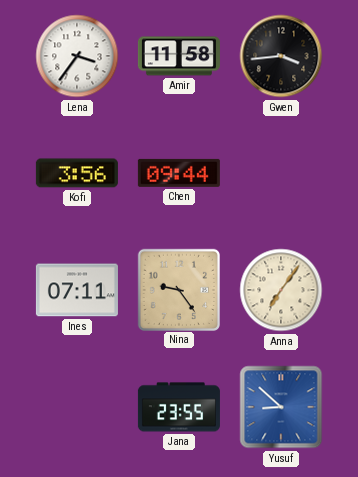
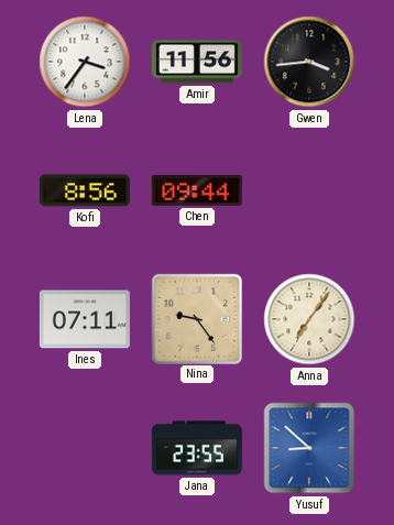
Amir: 11:58 -> 11:56
Kofi: 3:56 -> 8:56
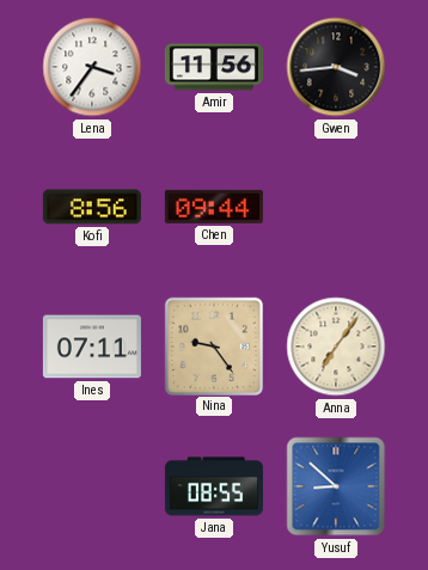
Jana: 23:55 -> 08:55
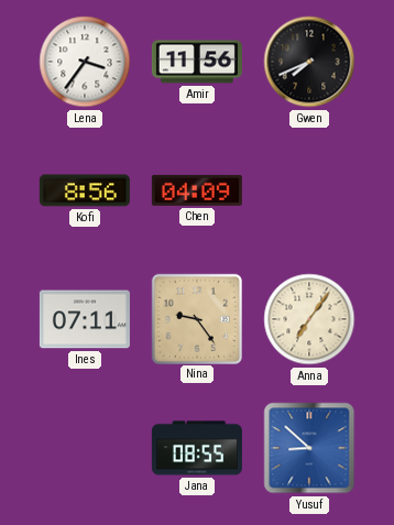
Gwen: 3:44 -> 7:41
Chen: 09:44 -> 04:09
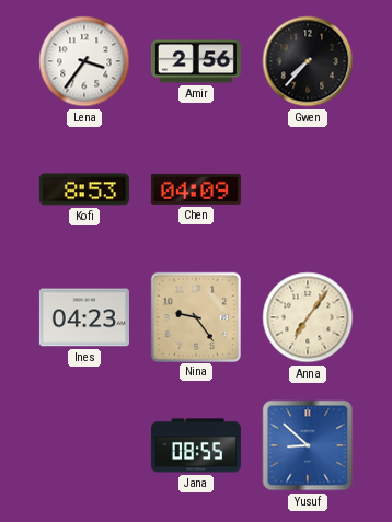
Amir: 11:56 -> 2:56
Gwen: 7:41 -> 7:37
Kofi: 8:56 -> 8:53
Ines: 07:11 -> 04:23
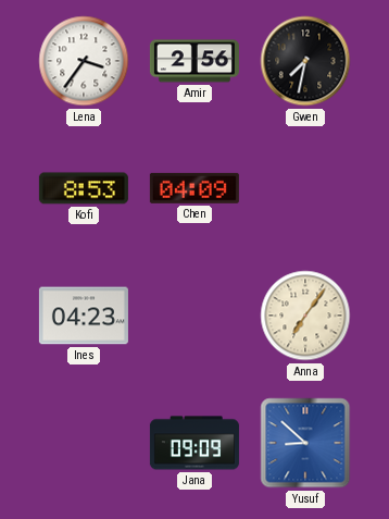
Gwen: 7:37 -> 7:32
Nina: 9:24 -> none
Jana: 08:55 -> 09:09
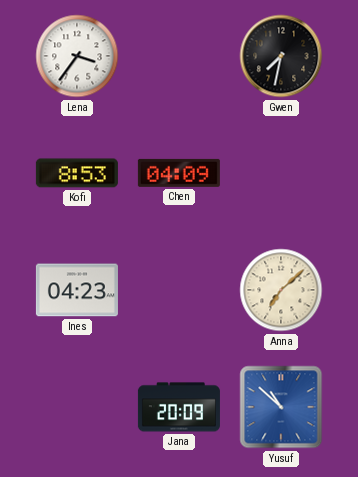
Amir: 2:56 -> none
Anna: 7:06 -> 7:08
Jana: 09:09 -> 20:09
Yusuf: 8:52 -> 10:52
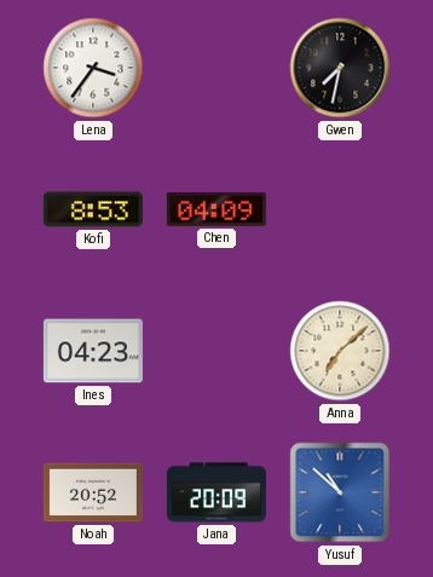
Noah: none -> 20:52
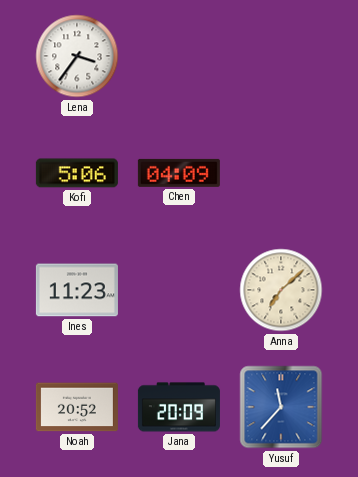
Gwen: 7:32 -> none
Kofi: 8:53 -> 5:06
Ines: 04:23 -> 11:23
Yusuf: 10:52 -> 11:37
